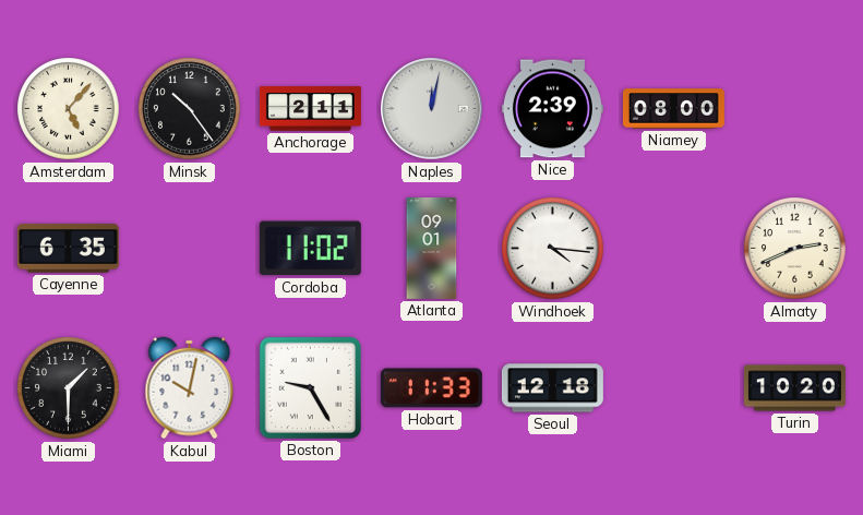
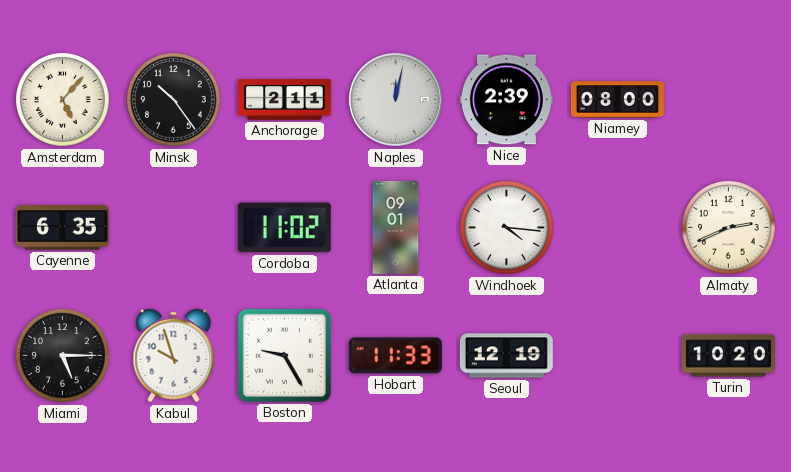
Miami: 1:30 -> 5:15
Kabul: 10:02 -> 9:57
Seoul: 12:18 -> 12:19
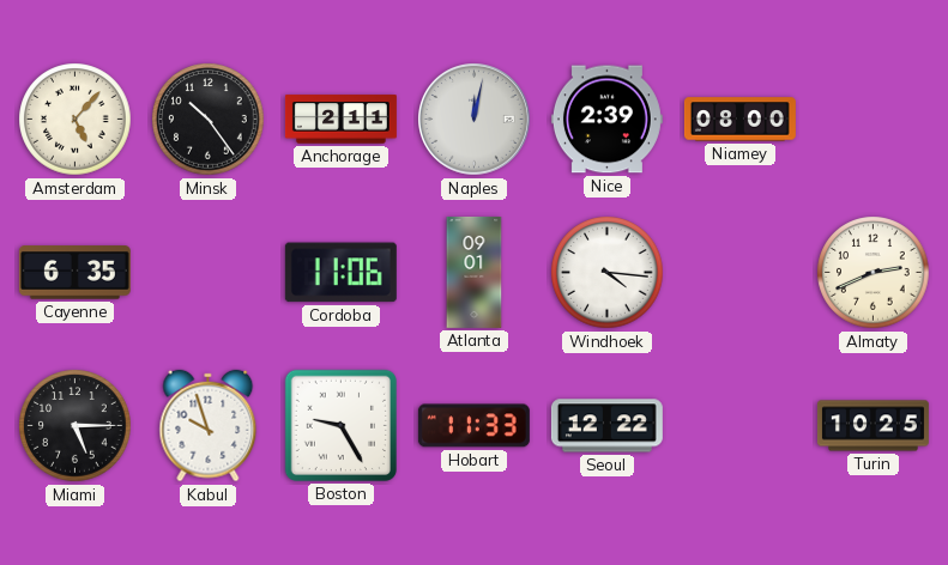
Cordoba: 11:02 -> 11:06
Seoul: 12:19 -> 12:22
Turin: 10:20 -> 10:25
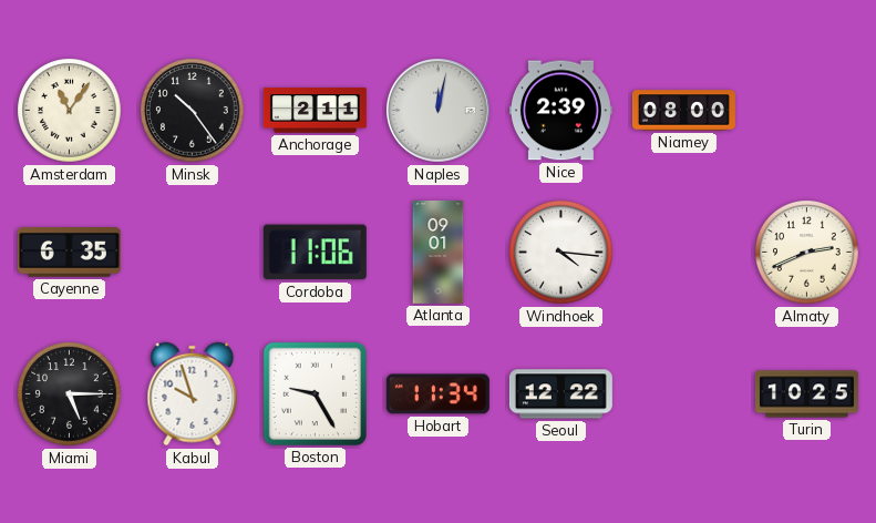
Amsterdam: 5:07 -> 11:06
Hobart: 11:33 -> 11:34
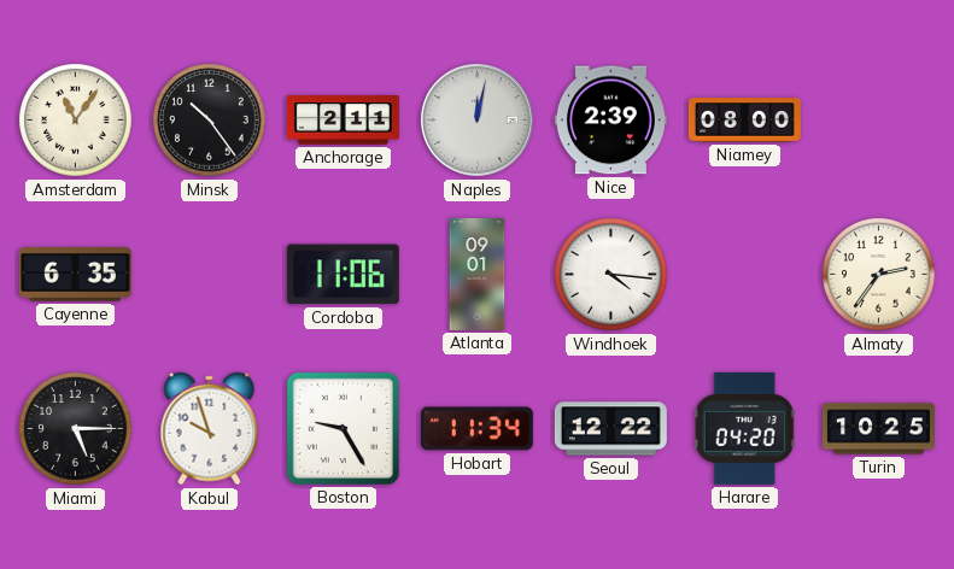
Almaty: 2:41 -> 2:36
Harare: none -> 04:20
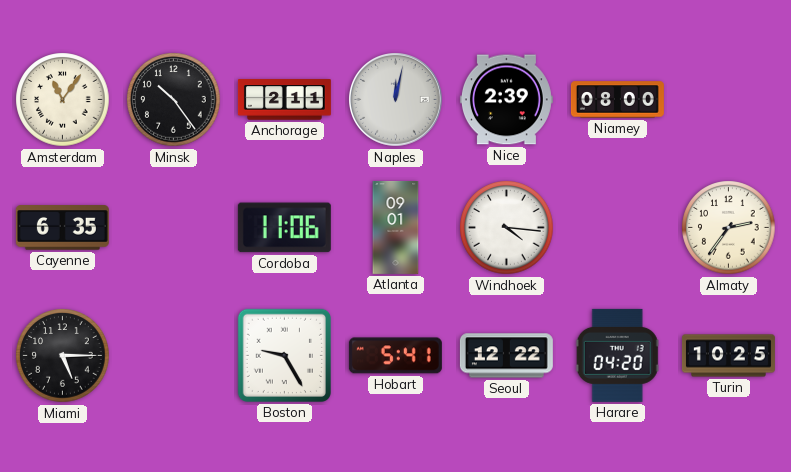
Kabul: 9:57 -> none
Hobart: 11:34 -> 5:41
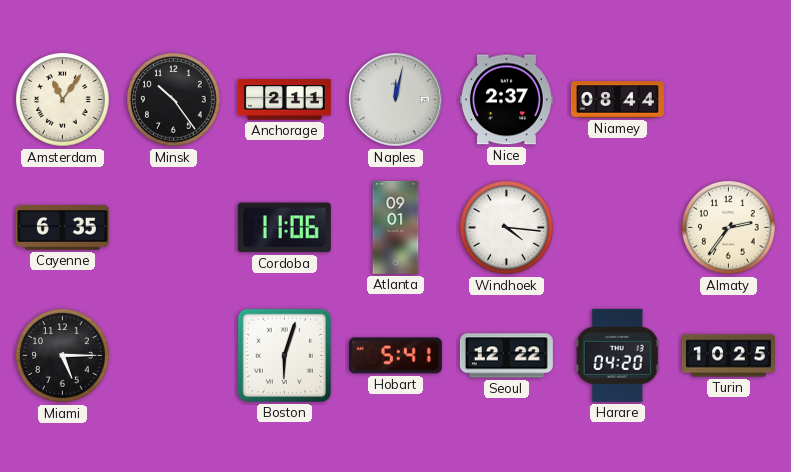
Nice: 2:39 -> 2:37
Niamey: 08:00 -> 08:44
Boston: 9:25 -> 6:03
